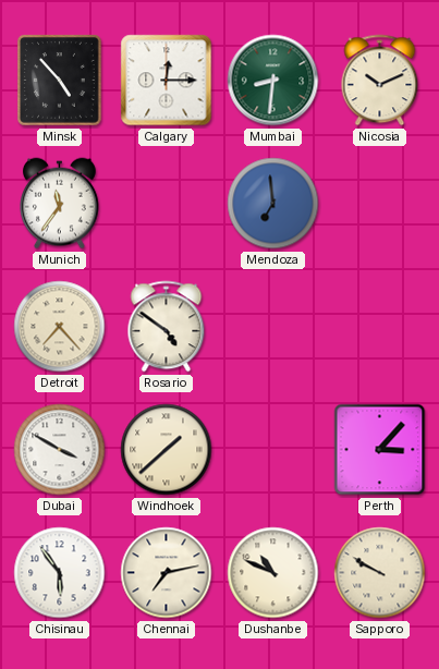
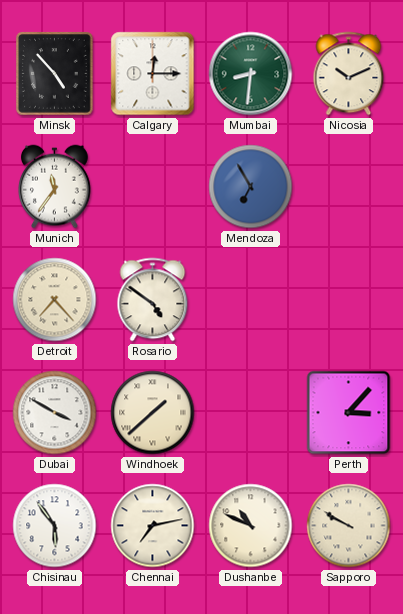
Mendoza: 6:59 -> 6:55
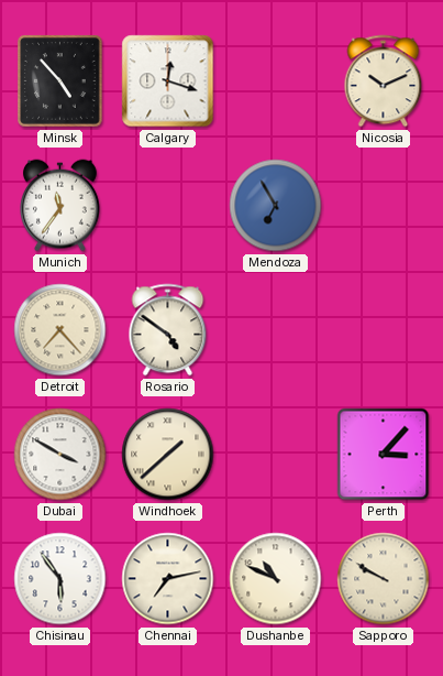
Calgary: 12:15 -> 12:18
Mumbai: 8:31 -> none
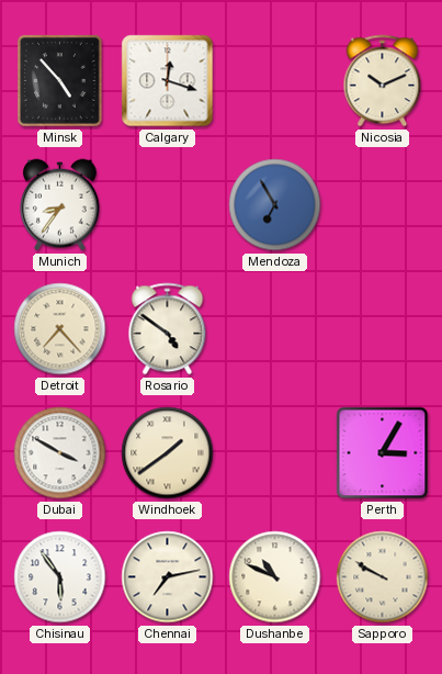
Munich: 11:36 -> 8:36
Windhoek: 1:38 -> 1:39
Perth: 3:07 -> 3:05
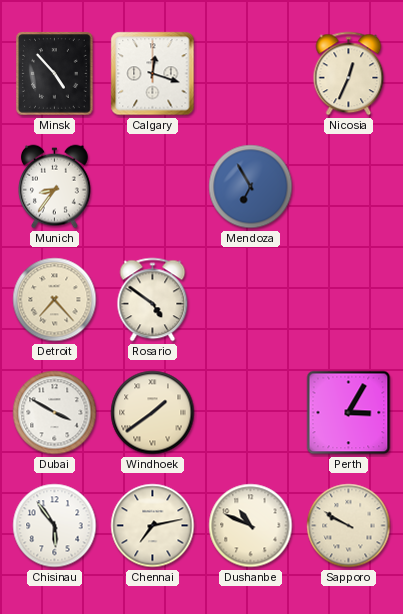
Nicosia: 10:11 -> 12:34
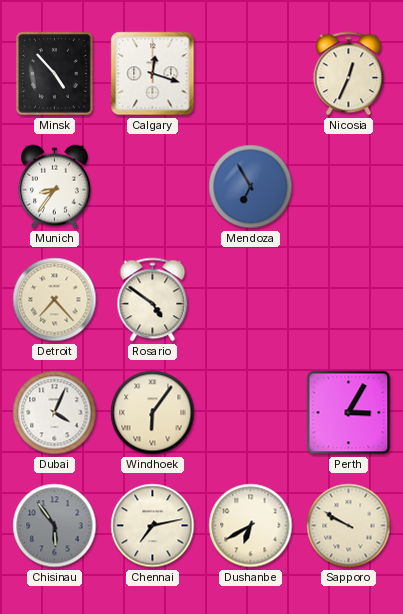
Dubai: 3:50 -> 4:04
Windhoek: 1:39 -> 6:06
Chisinau dial: white -> grey
Dushanbe: 10:49 -> 6:40
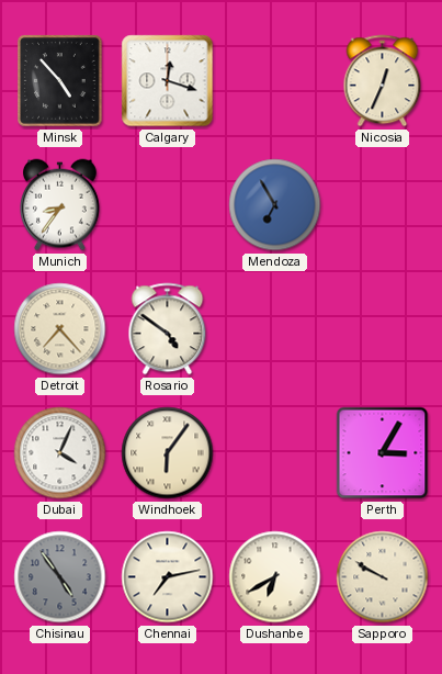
Chisinau: 5:54 -> 4:54
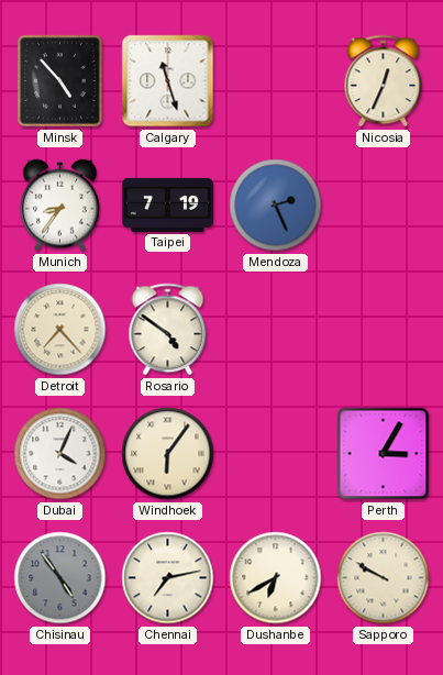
Calgary: 12:18 -> 11:27
Taipei: none -> 7:19
Mendoza: 6:55 -> 2:26
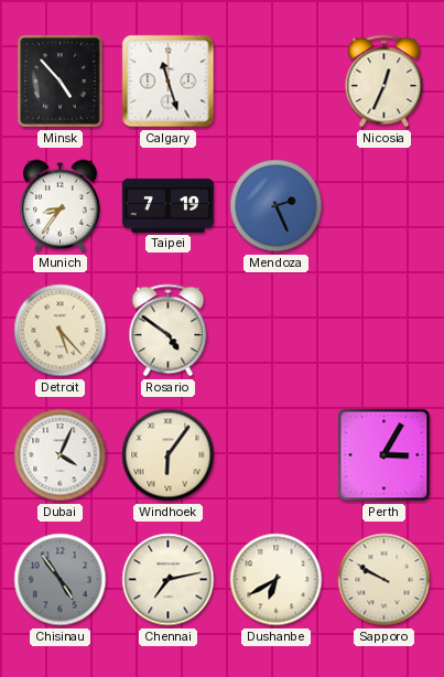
Detroit: 7:23 -> 5:23
